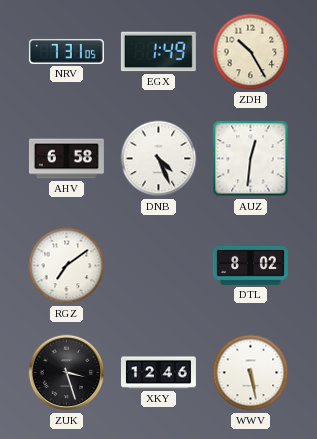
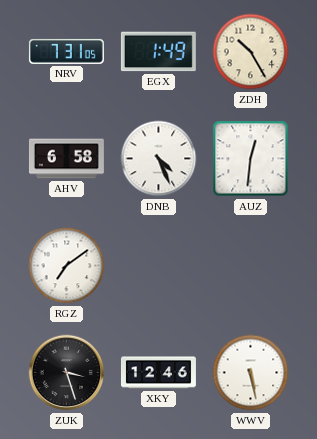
DTL: 8:02 -> none
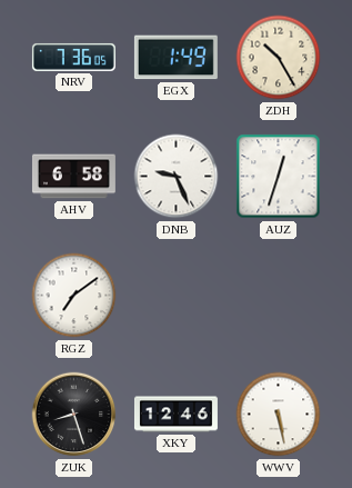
NRV: 7:31 -> 7:36
DNB: 4:26 -> 9:26
AUZ: 12:31 -> 12:33
ZUK: 3:27 -> 8:27
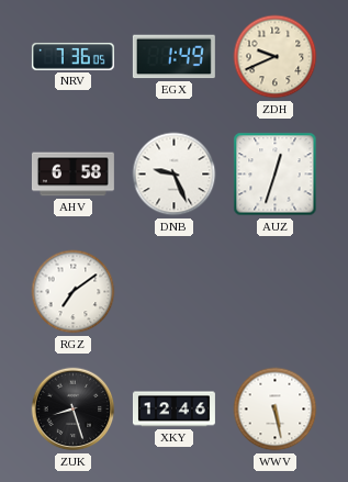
ZDH: 10:25 -> 9:41
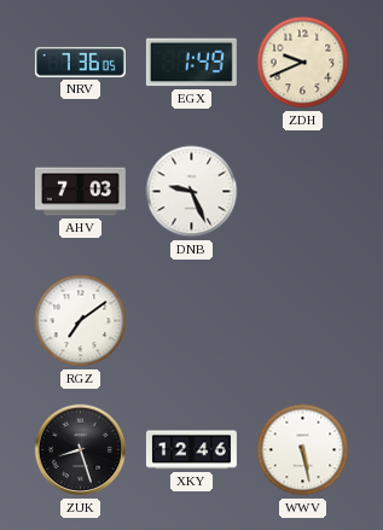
AHV: 6:58 -> 7:03
AUZ: 12:33 -> none
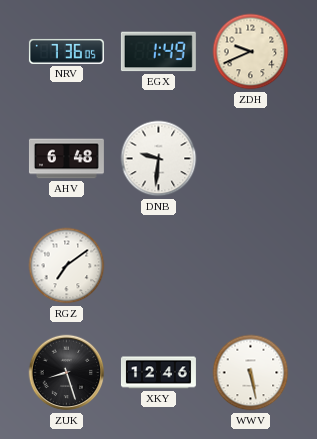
AHV: 7:03 -> 6:48
DNB: 9:26 -> 9:31
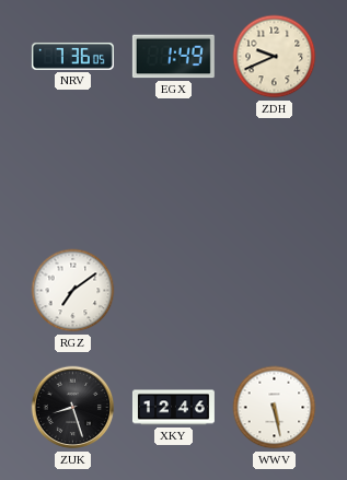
AHV: 6:48 -> none
DNB: 9:31 -> none
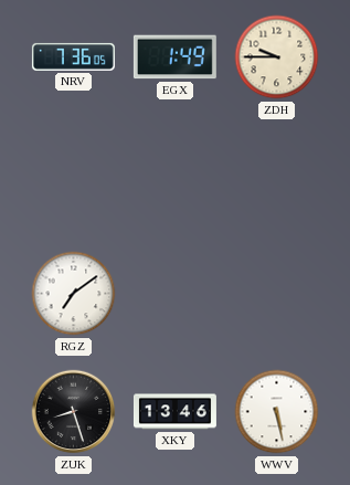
ZDH: 9:41 -> 9:45
XKY: 12:46 -> 13:46
